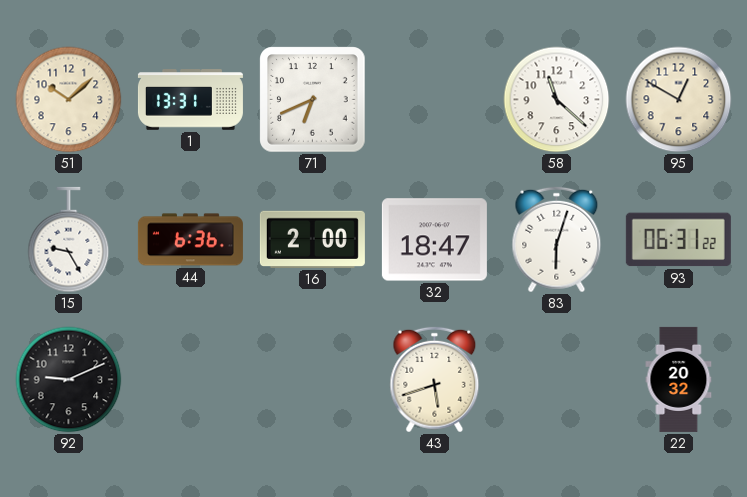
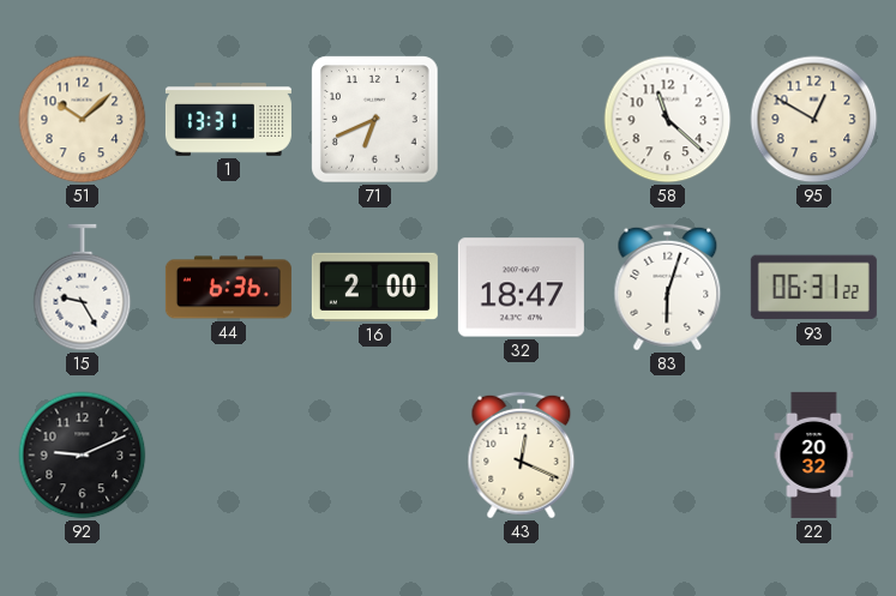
43: 5:42 -> 12:19
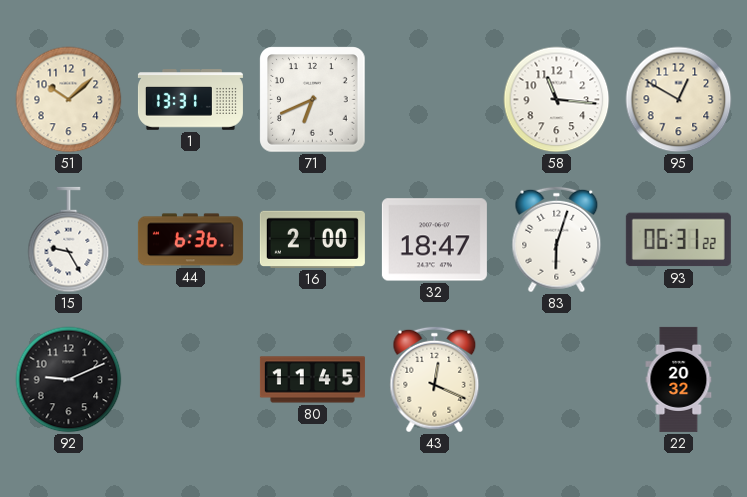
58: 11:22 -> 11:16
80: none -> 11:45
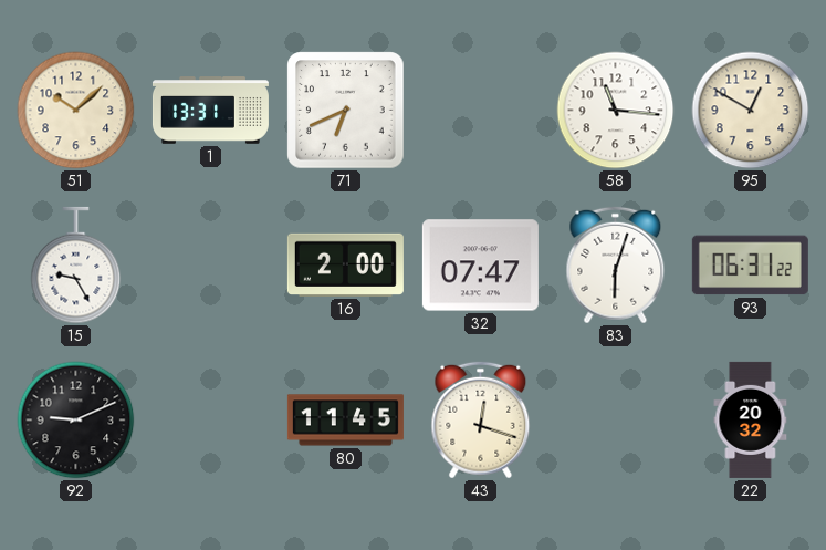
44: 6:36 -> none
32: 18:47 -> 07:47
43: 12:19 -> 12:18
